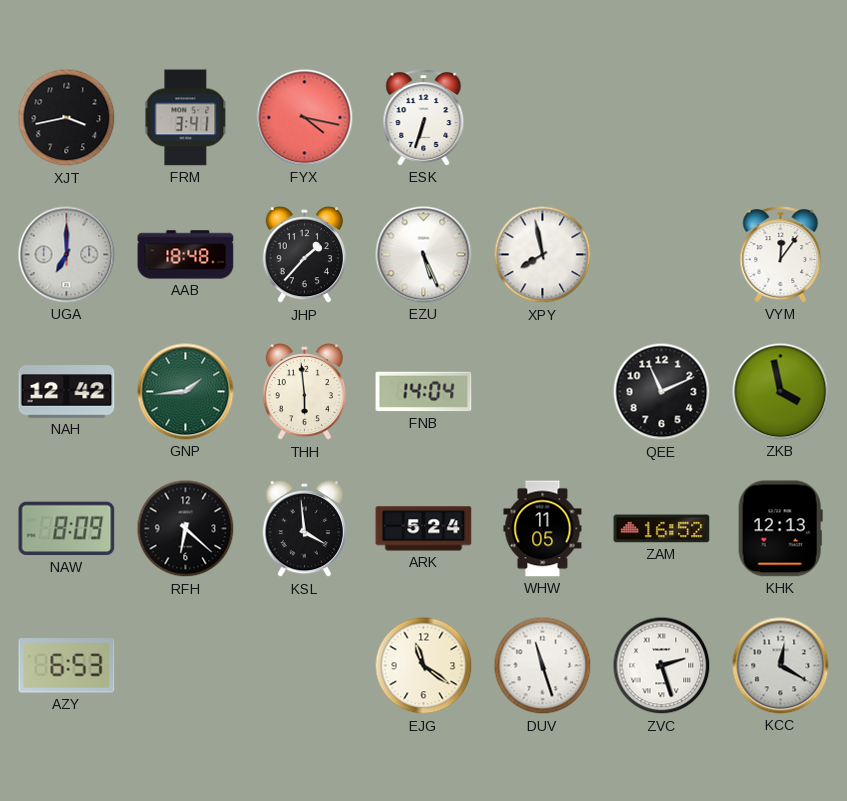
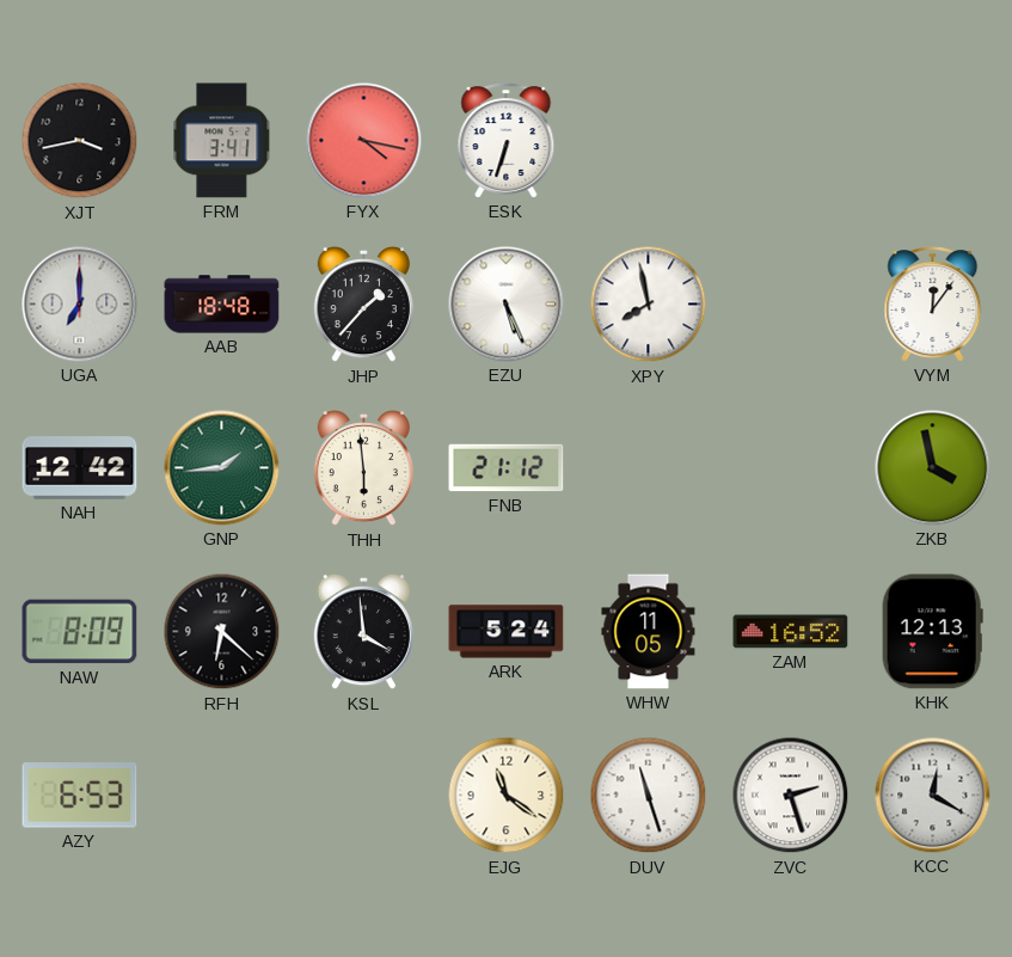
FNB: 14:04 -> 21:12
QEE: 11:11 -> none
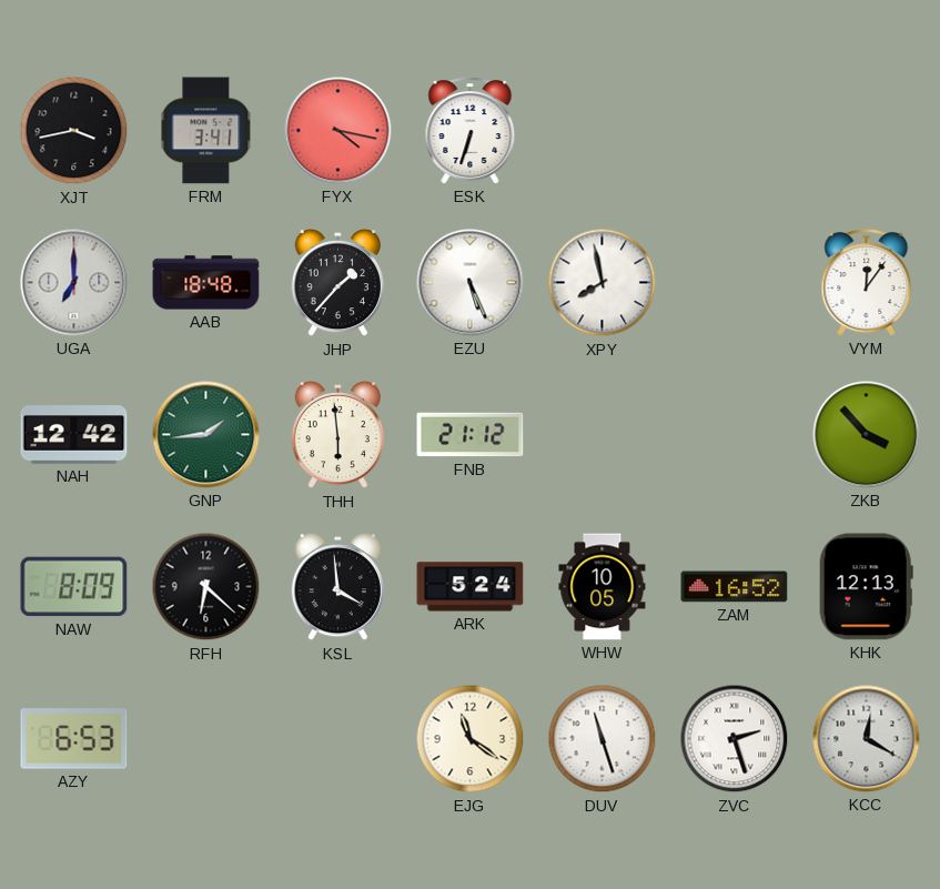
ZKB: 3:58 -> 3:53
WHW: 11:05 -> 10:05
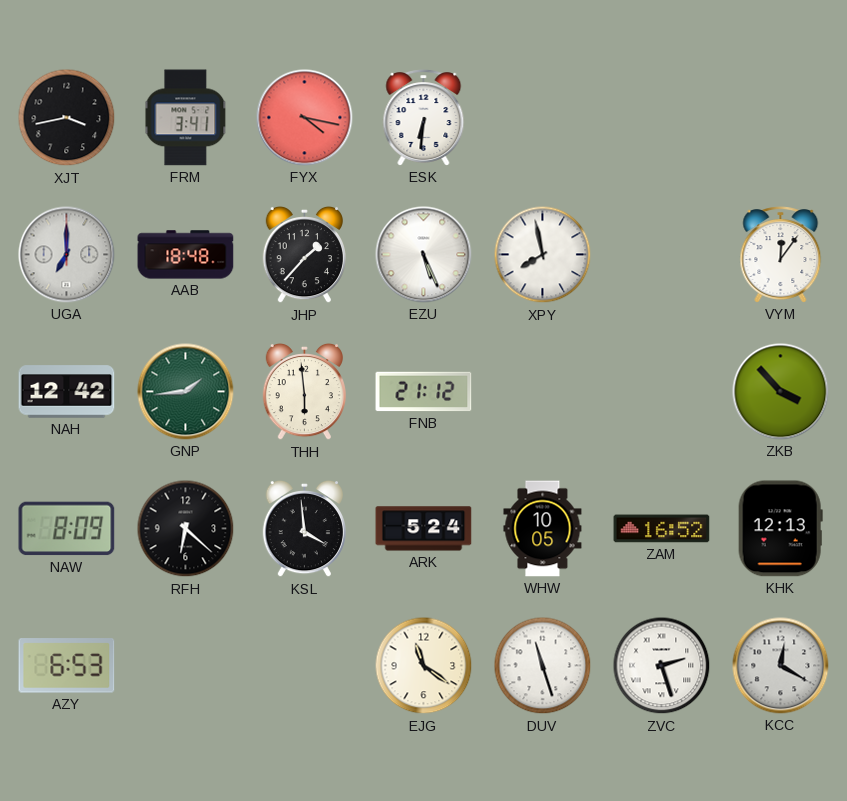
ESK: 6:33 -> 6:31
